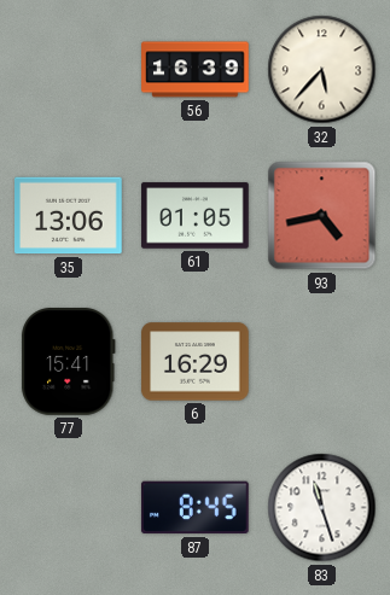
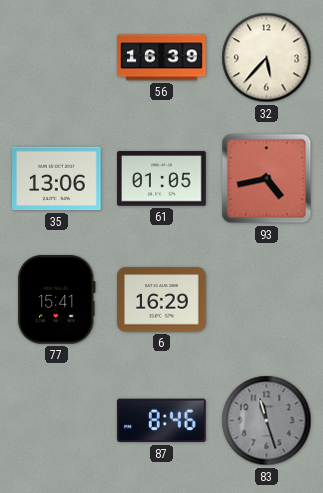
87: 8:45 -> 8:46
83 dial: white -> grey
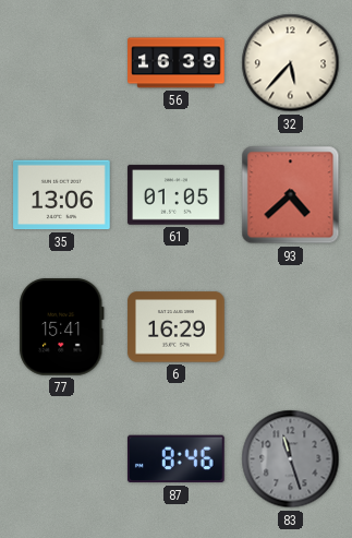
93: 4:43 -> 4:38
